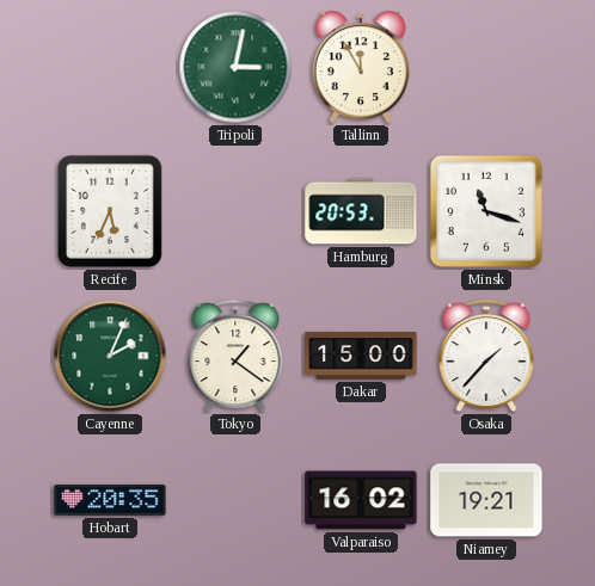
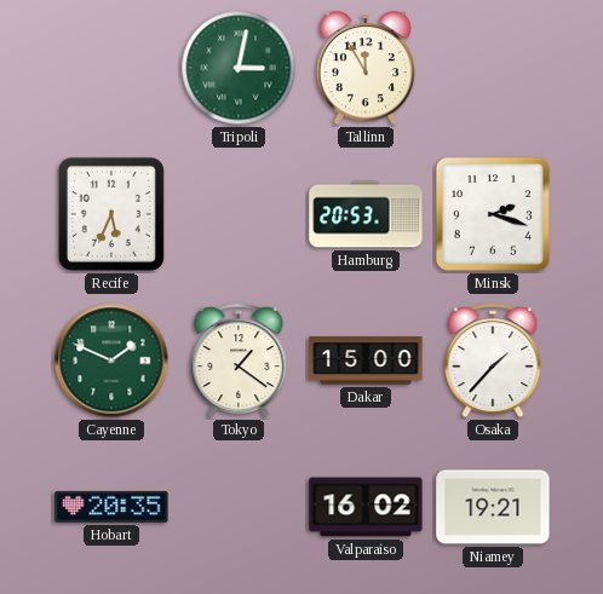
Minsk: 11:18 -> 2:18
Cayenne: 2:04 -> 1:49
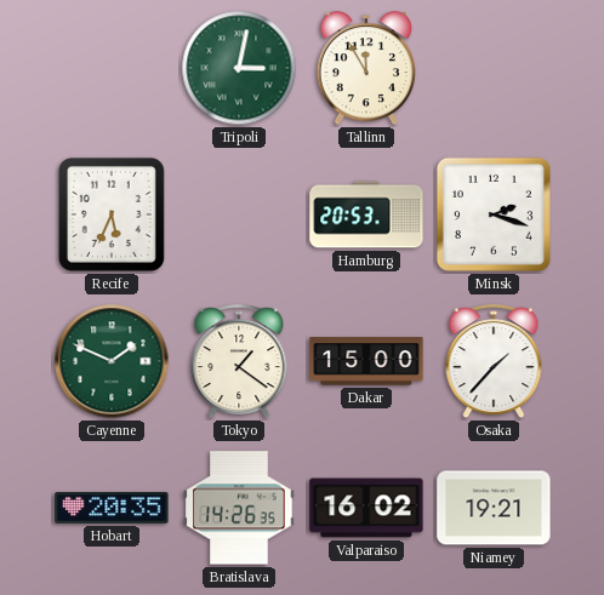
Bratislava: none -> 14:26
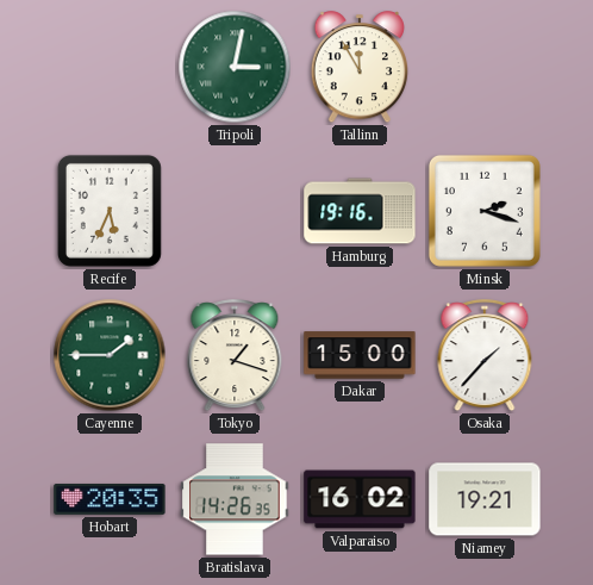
Hamburg: 20:53 -> 19:16
Cayenne: 1:49 -> 1:45
Tokyo: 1:21 -> 1:18
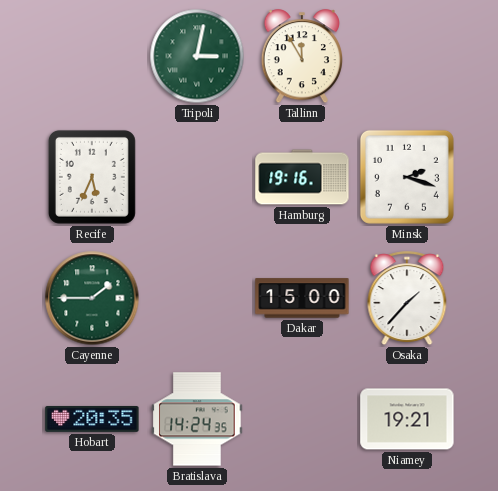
Tokyo: 1:18 -> none
Bratislava: 14:26 -> 14:24
Valparaiso: 16:02 -> none
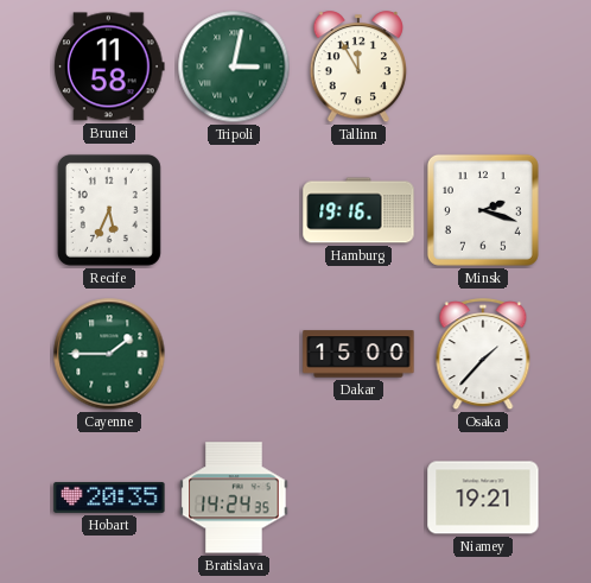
Brunei: none -> 11:58
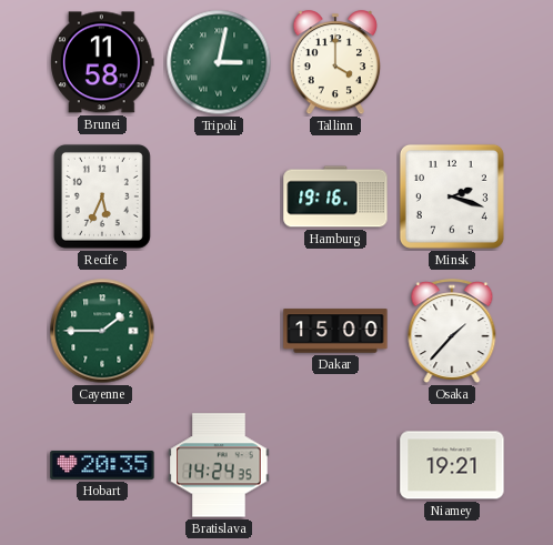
Tallinn: 11:55 -> 4:00
